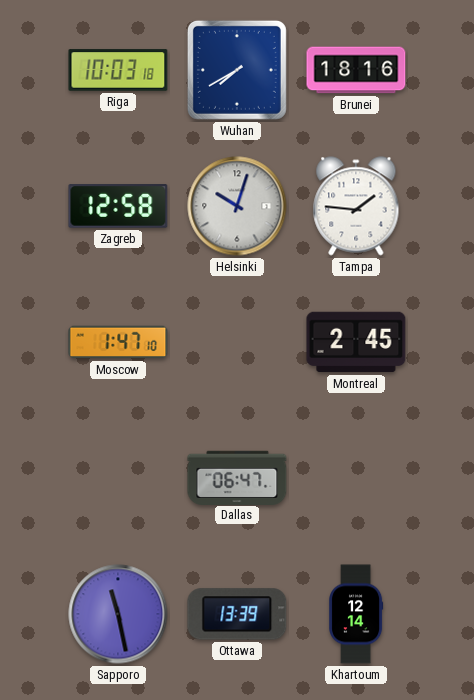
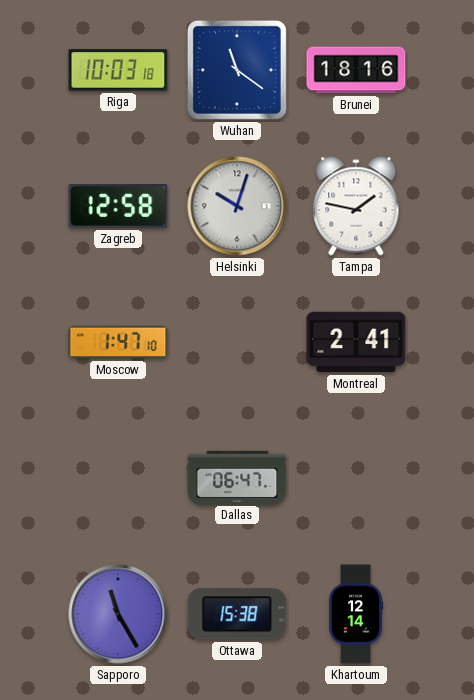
Wuhan: 7:40 -> 11:21
Tampa: 1:46 -> 1:47
Montreal: 2:45 -> 2:41
Sapporo: 11:28 -> 11:25
Ottawa: 13:39 -> 15:38
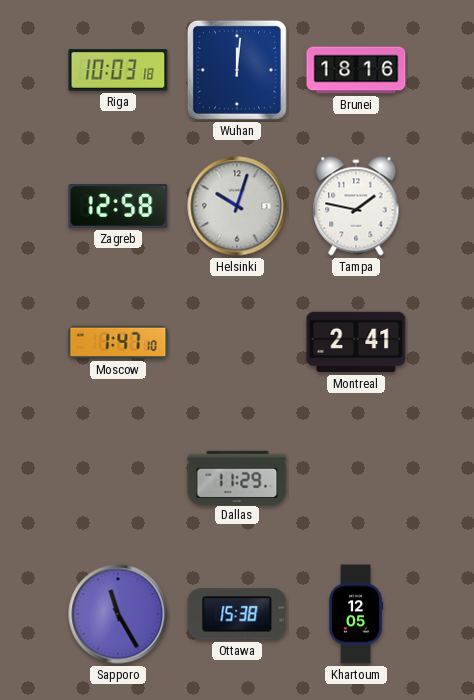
Wuhan: 11:21 -> 12:01
Dallas: 06:47 -> 11:29
Khartoum: 12:14 -> 12:05
